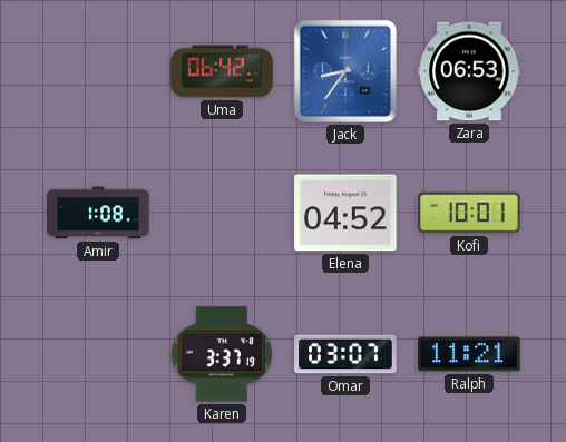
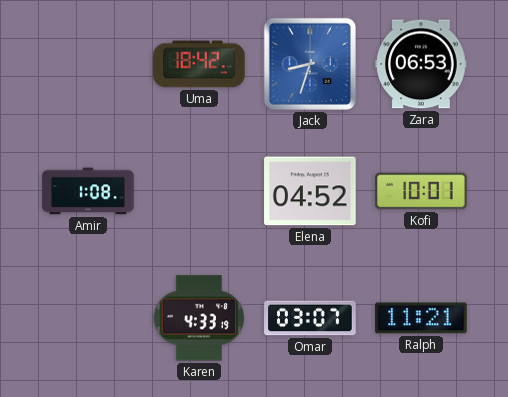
Uma: 06:42 -> 18:42
Jack: 8:36 -> 8:33
Karen: 3:37 -> 4:33
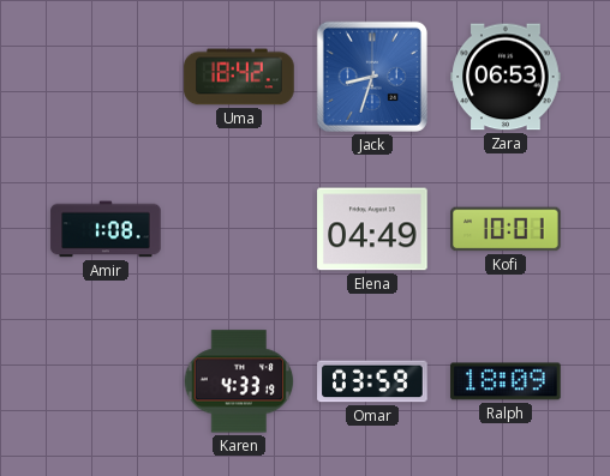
Elena: 04:52 -> 04:49
Omar: 03:07 -> 03:59
Ralph: 11:21 -> 18:09
